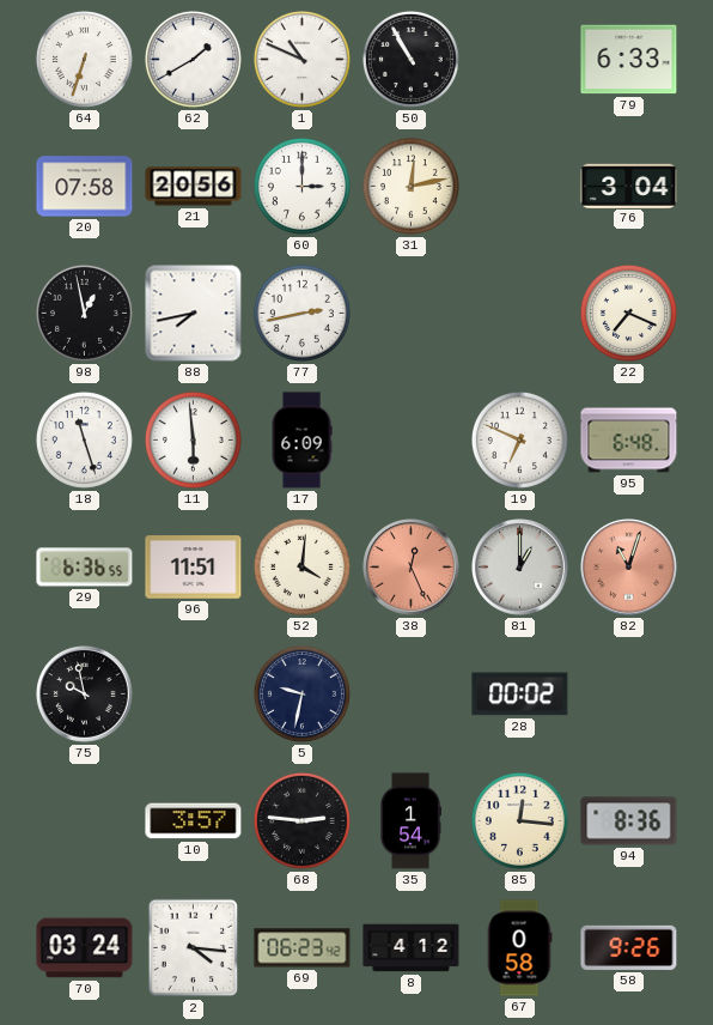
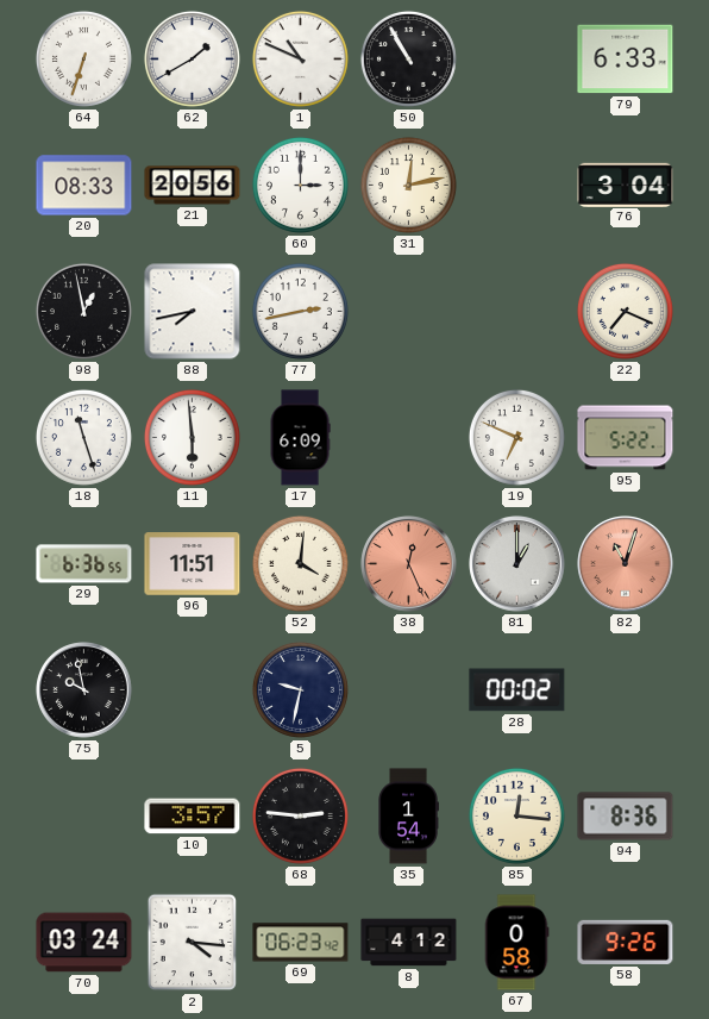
20: 07:58 -> 08:33
95: 6:48 -> 5:22
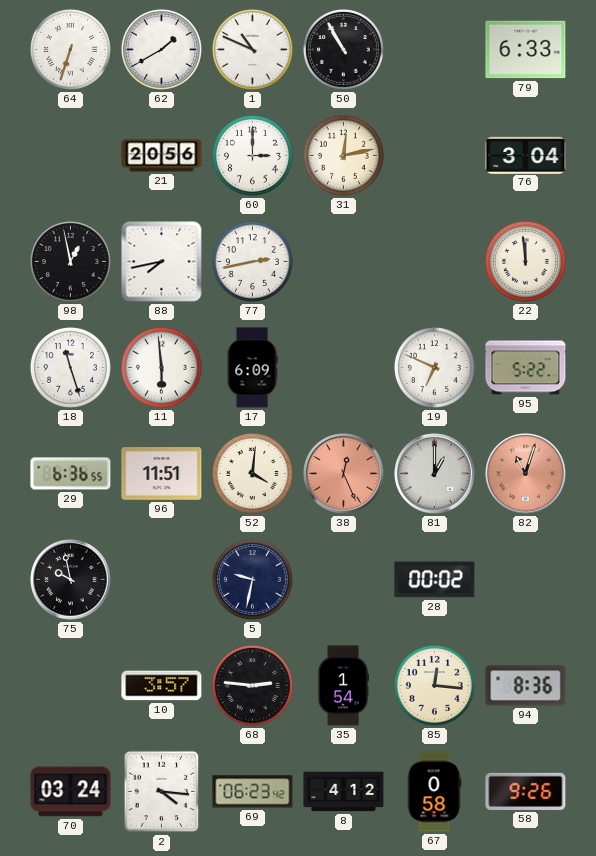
20: 08:33 -> none
22: 7:19 -> 11:59
